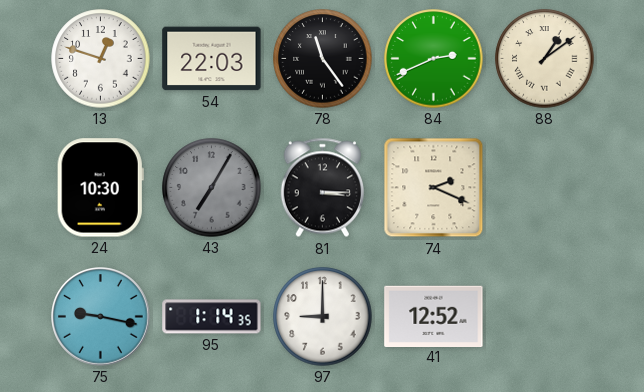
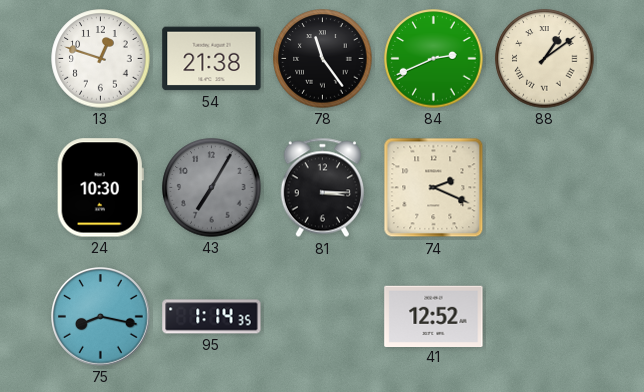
54: 22:03 -> 21:38
75: 9:17 -> 8:17
97: 9:00 -> none
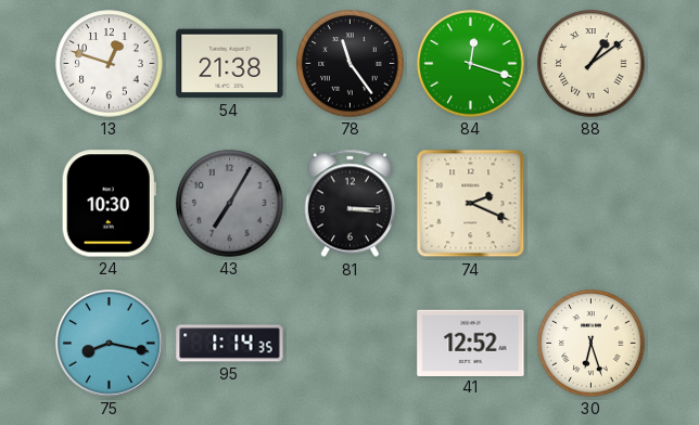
84: 2:41 -> 12:18
30: none -> 6:27
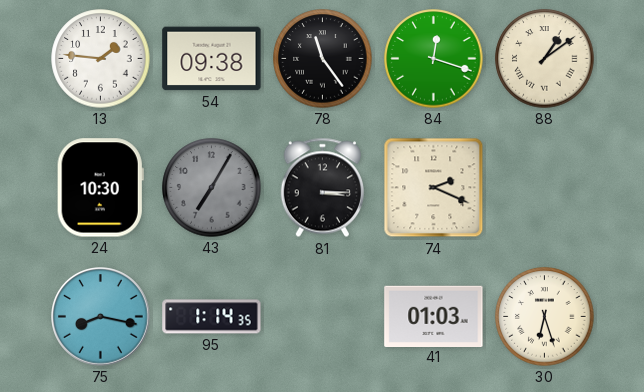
13: 12:48 -> 1:46
54: 21:38 -> 09:38
41: 12:52 -> 01:03
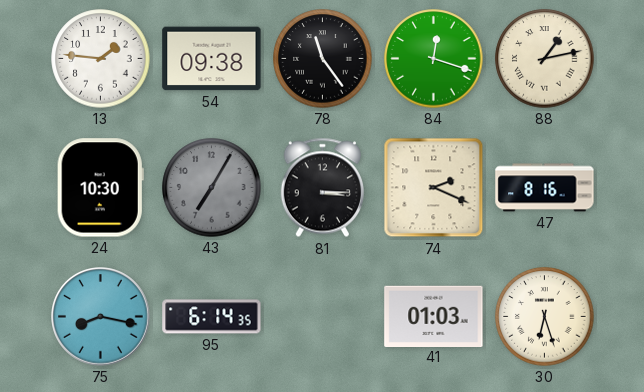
88: 1:09 -> 1:13
47: none -> 8:16
95: 1:14 -> 6:14
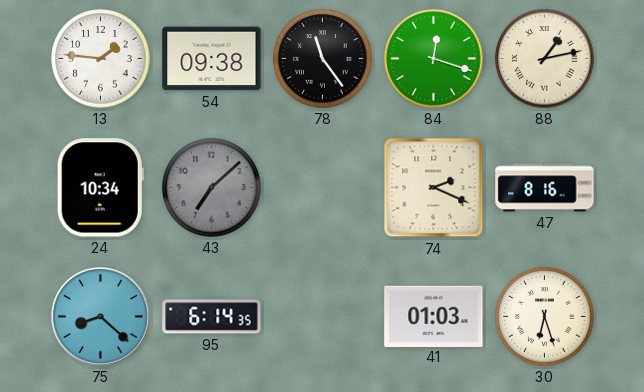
24: 10:30 -> 10:34
43: 7:05 -> 7:08
81: 3:15 -> none
75: 8:17 -> 8:22
